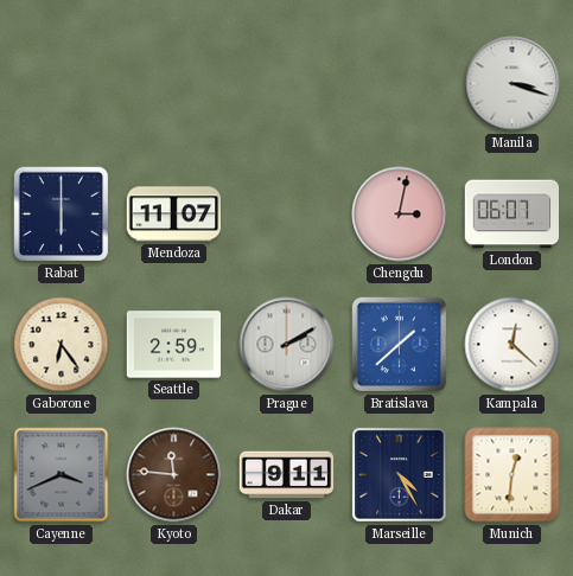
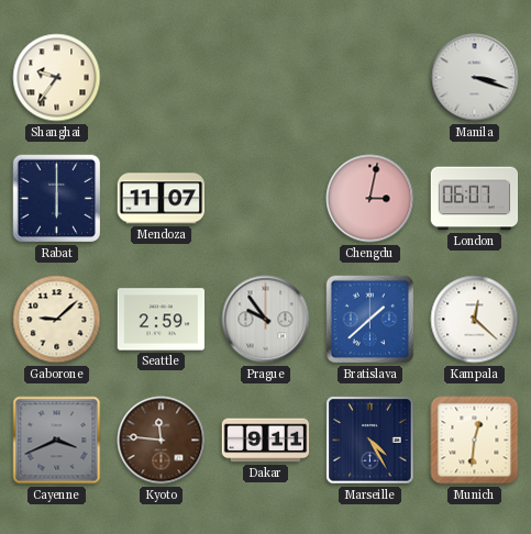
Shanghai: none -> 9:36
Gaborone: 6:24 -> 9:08
Prague: 2:10 -> 9:54
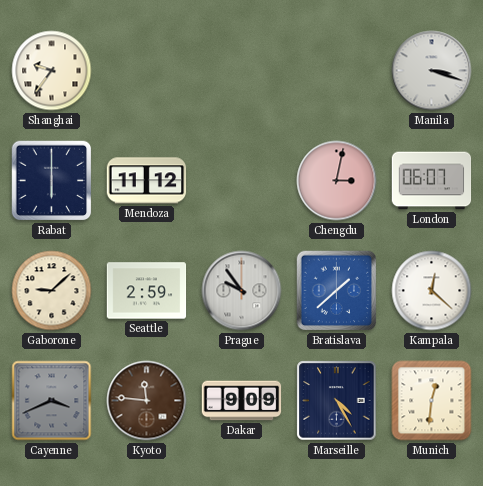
Mendoza: 11:07 -> 11:12
Dakar: 9:11 -> 9:09
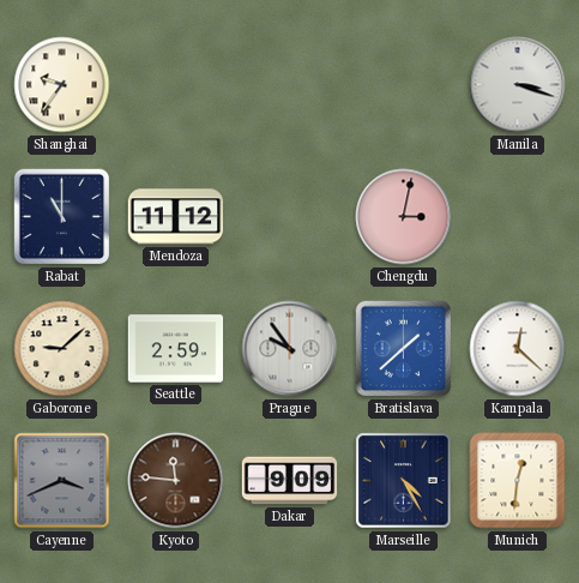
Rabat: 6:00 -> 11:00
London: 06:07 -> none
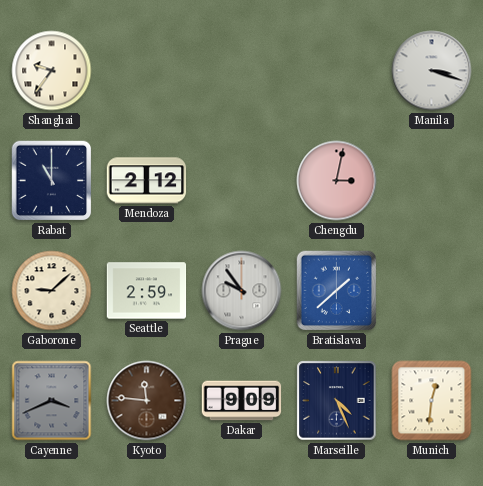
Mendoza: 11:12 -> 2:12
Kampala: 12:22 -> none
Marseille: 4:25 -> 4:26
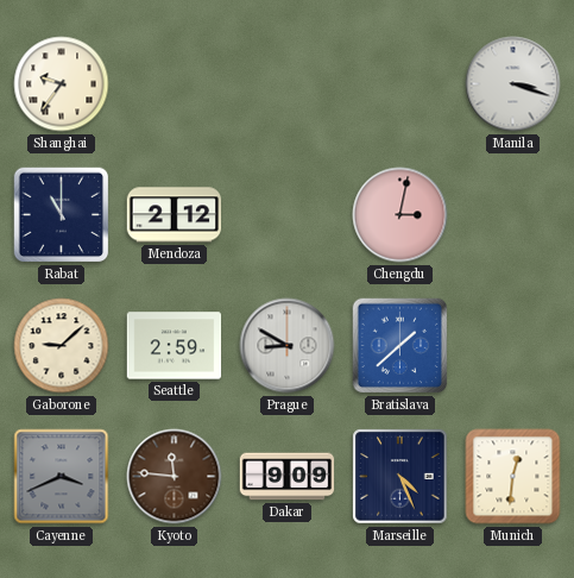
Prague: 9:54 -> 8:50
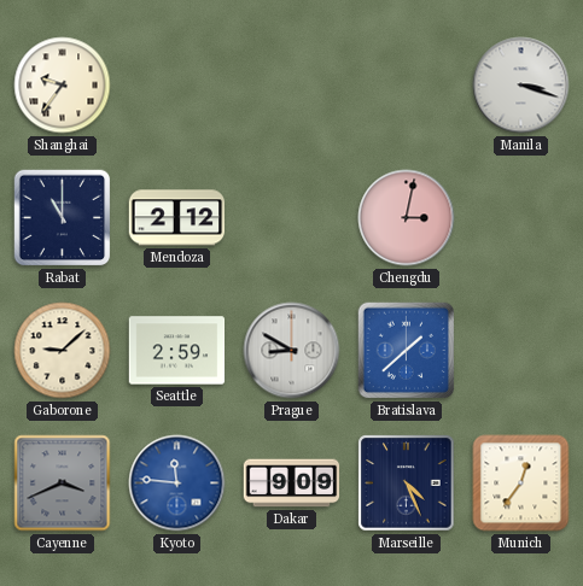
Kyoto dial: brown -> blue
Munich: 12:31 -> 12:36
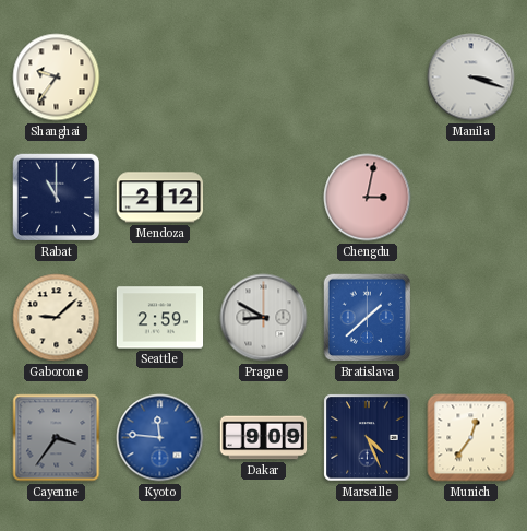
Cayenne: 3:41 -> 3:36
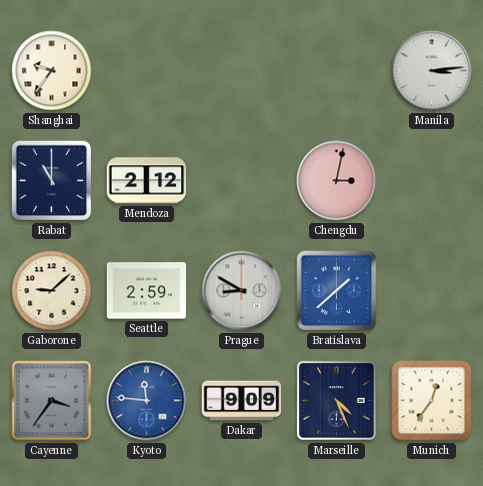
Manila: 3:18 -> 3:14
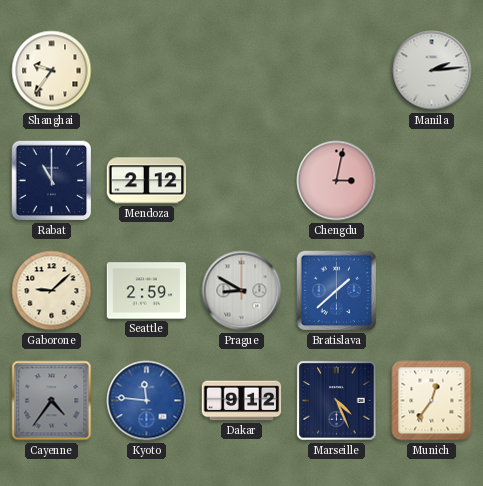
Manila: 3:14 -> 2:14
Cayenne: 3:36 -> 4:36
Dakar: 9:09 -> 9:12
